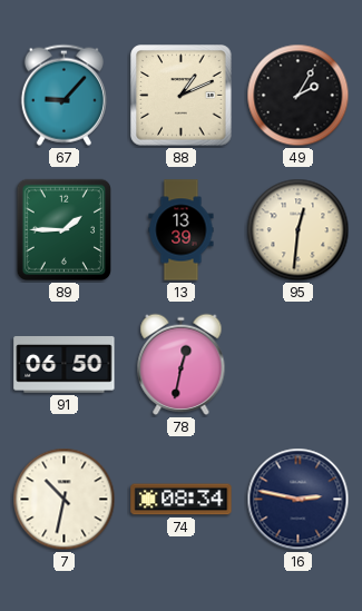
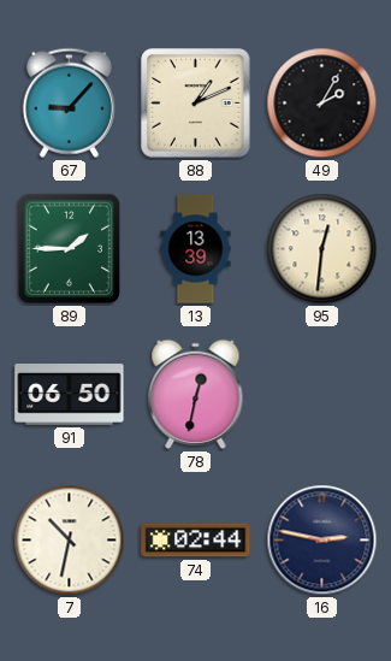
74: 08:34 -> 02:44
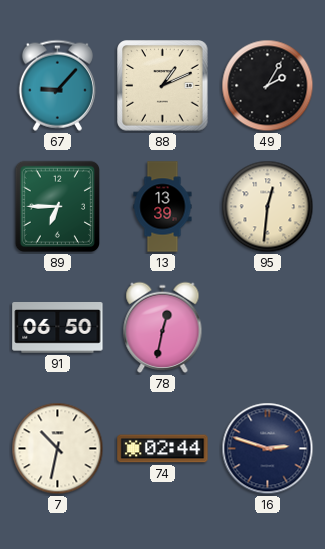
89: 1:45 -> 6:45
16: 2:47 -> 2:48
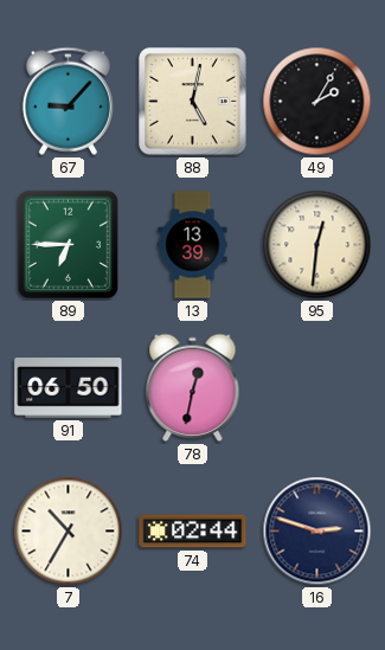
88: 1:11 -> 5:02
7: 10:32 -> 10:35
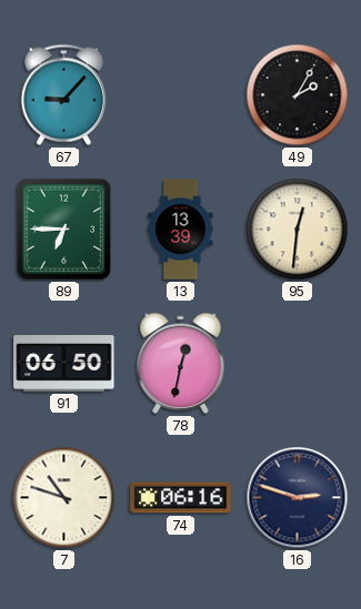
88: 5:02 -> none
7: 10:35 -> 10:48
74: 02:44 -> 06:16
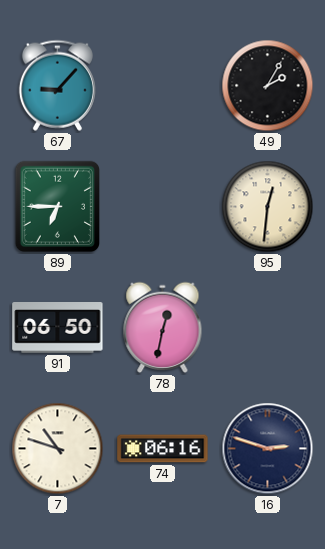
13: 13:39 -> none
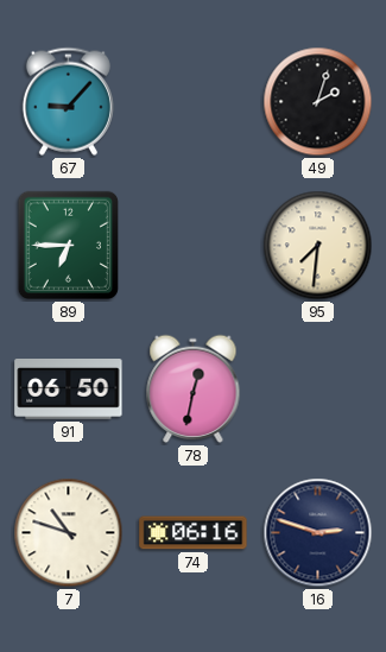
49: 2:05 -> 2:03
95: 12:31 -> 7:31
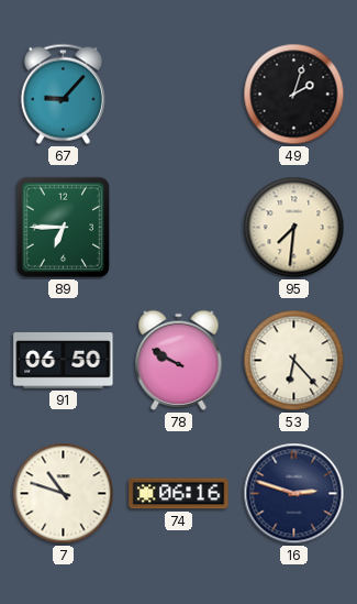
78: 12:32 -> 9:50
53: none -> 6:23
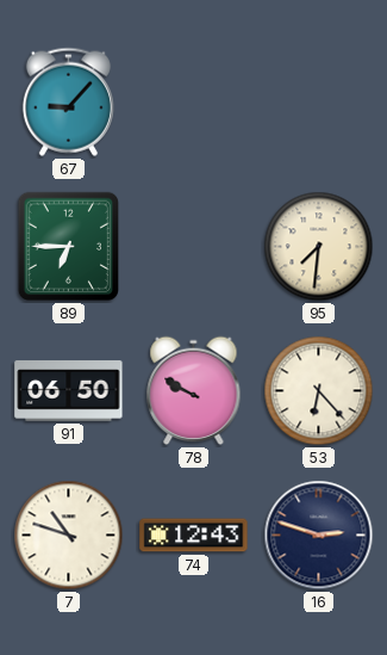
49: 2:03 -> none
74: 06:16 -> 12:43
